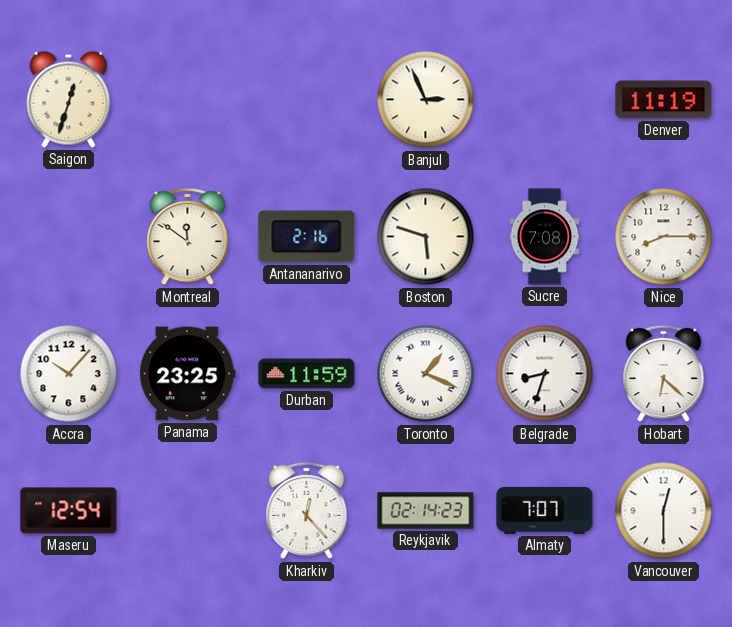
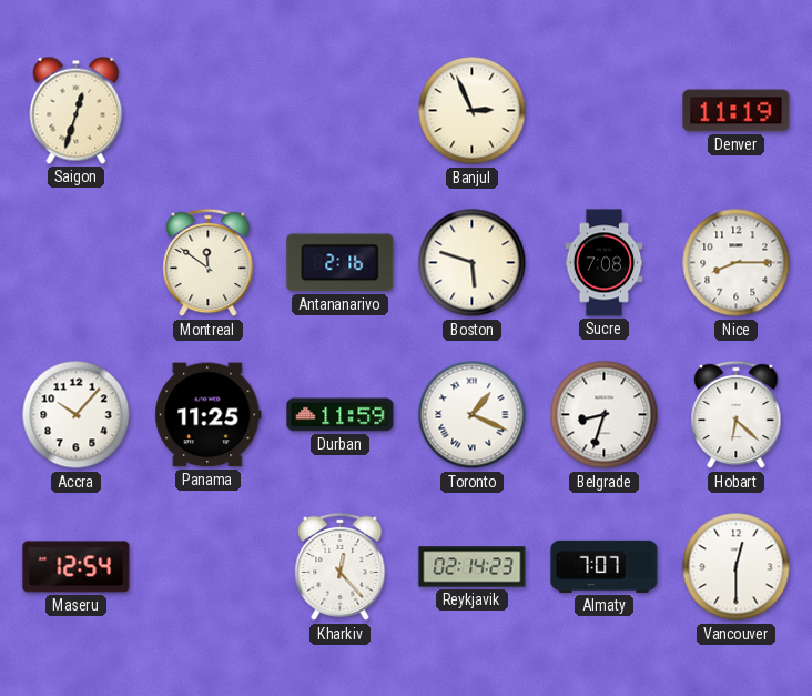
Panama: 23:25 -> 11:25
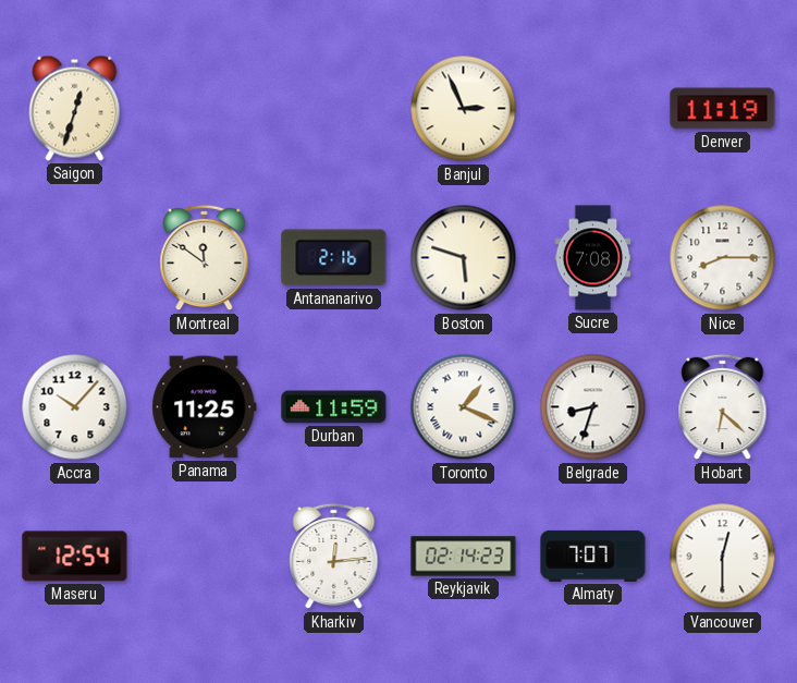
Kharkiv: 12:23 -> 12:14
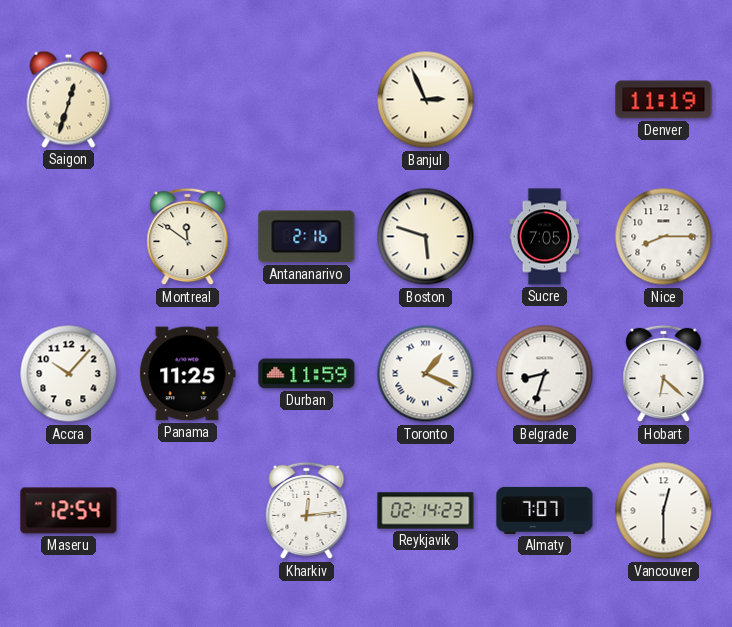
Sucre: 7:08 -> 7:05
